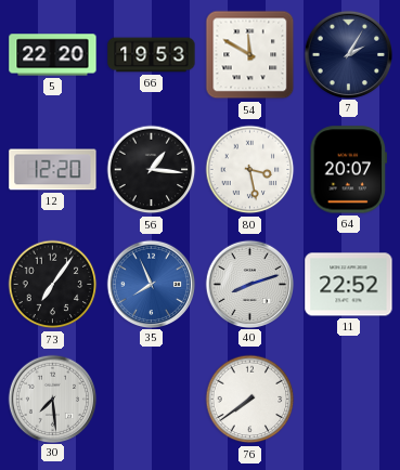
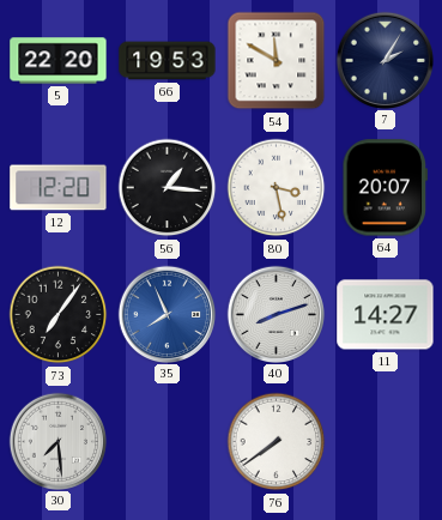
11: 22:52 -> 14:27
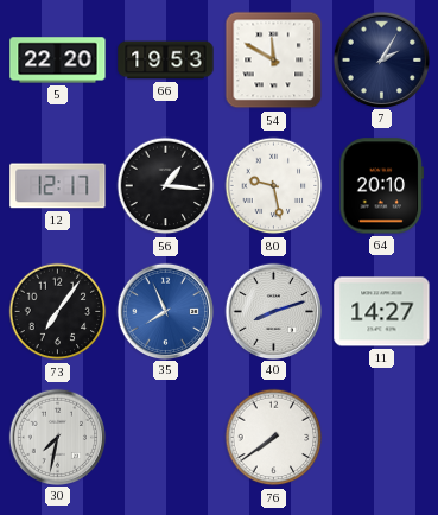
12: 12:20 -> 12:17
80: 3:28 -> 9:28
64: 20:07 -> 20:10
30: 7:29 -> 7:32
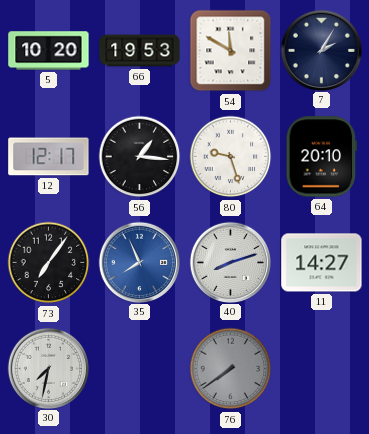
5: 22:20 -> 10:20
80: 9:28 -> 9:27
76 dial: white -> grey
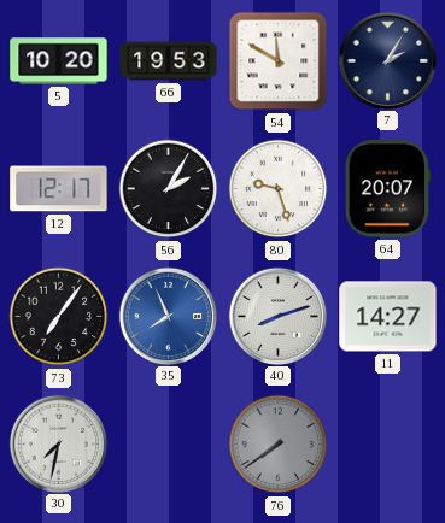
56: 1:16 -> 2:05
64: 20:10 -> 20:07
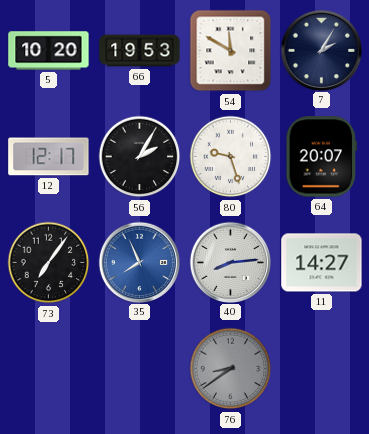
40: 8:12 -> 8:14
30: 7:32 -> none
76: 7:39 -> 8:39
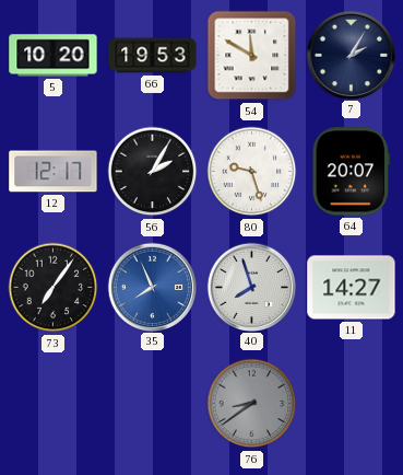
40: 8:14 -> 7:57
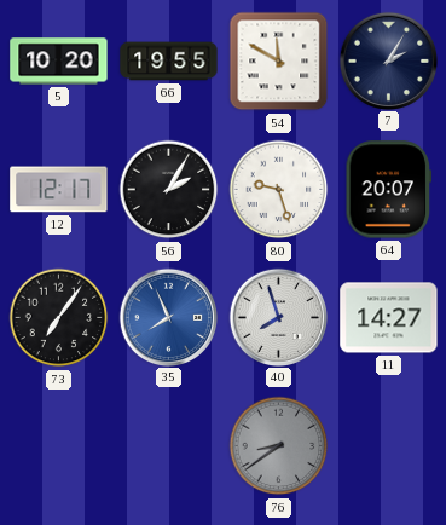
66: 19:53 -> 19:55
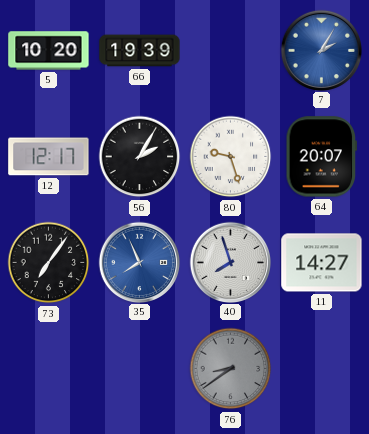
66: 19:55 -> 19:39
54: 11:50 -> none
7 dial: navy -> blue
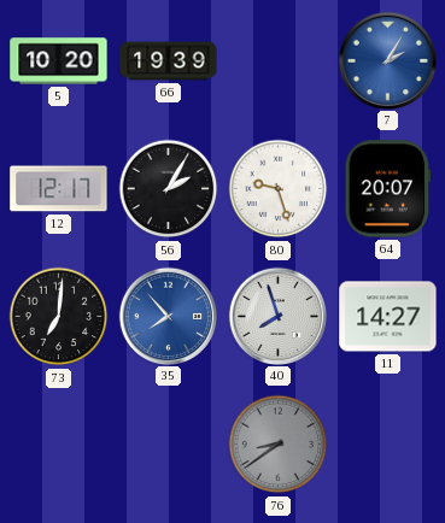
73: 7:06 -> 7:01
35: 7:56 -> 7:53
